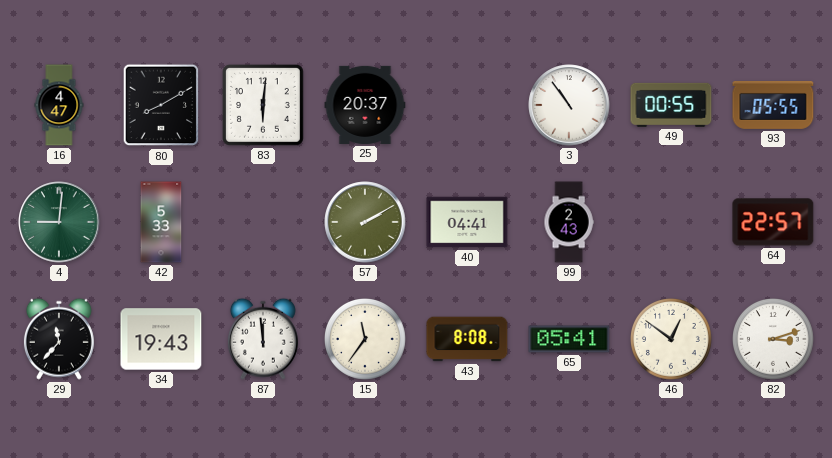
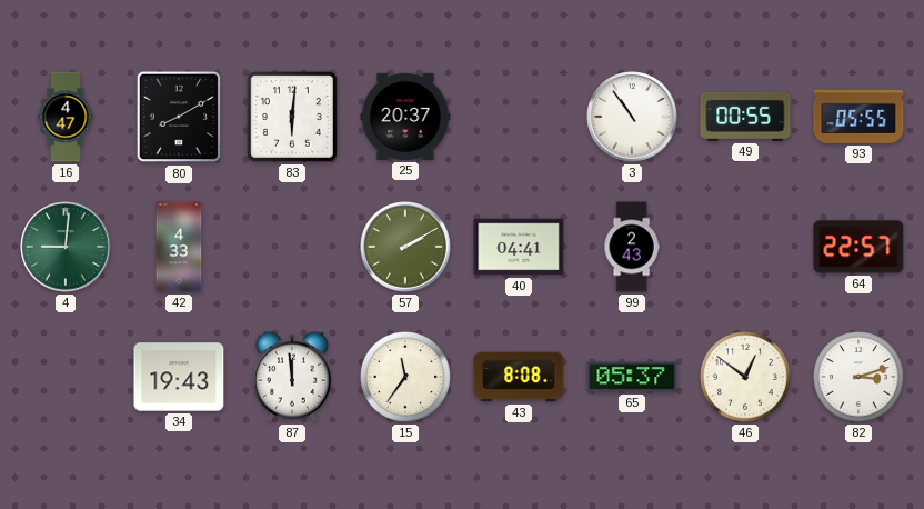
42: 5:33 -> 4:33
29: 11:37 -> none
65: 05:41 -> 05:37
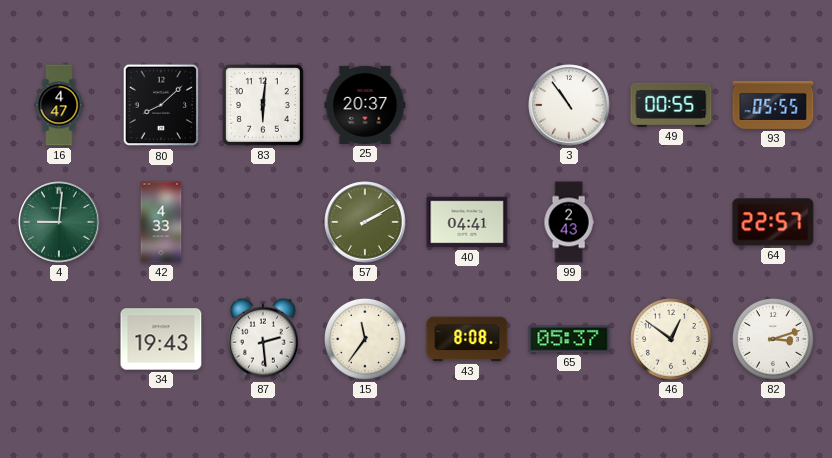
80: 8:10 -> 8:08
87: 11:59 -> 2:29
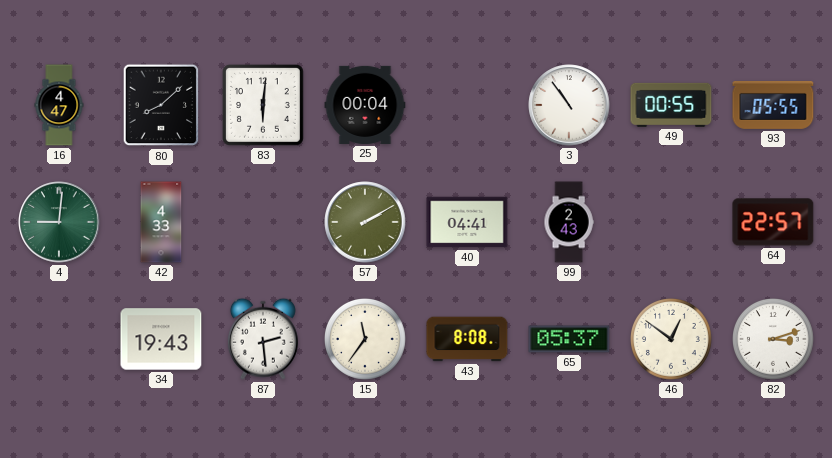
25: 20:37 -> 00:04
